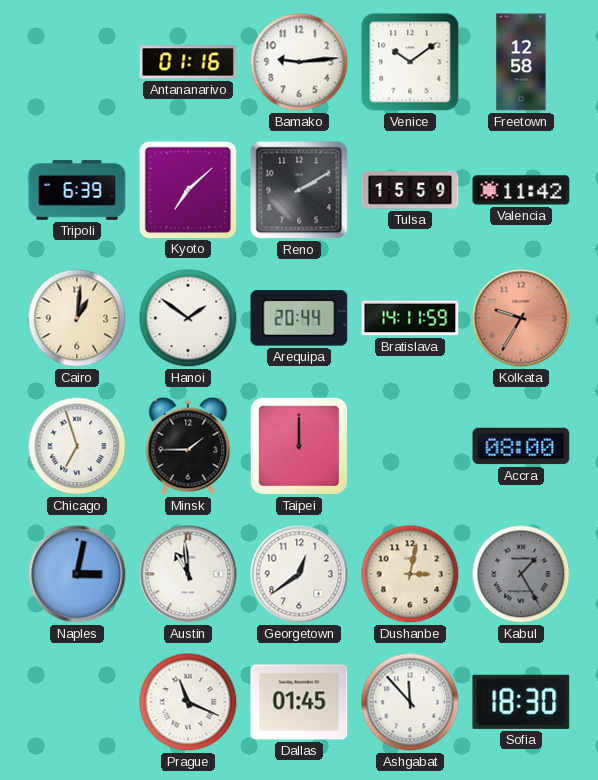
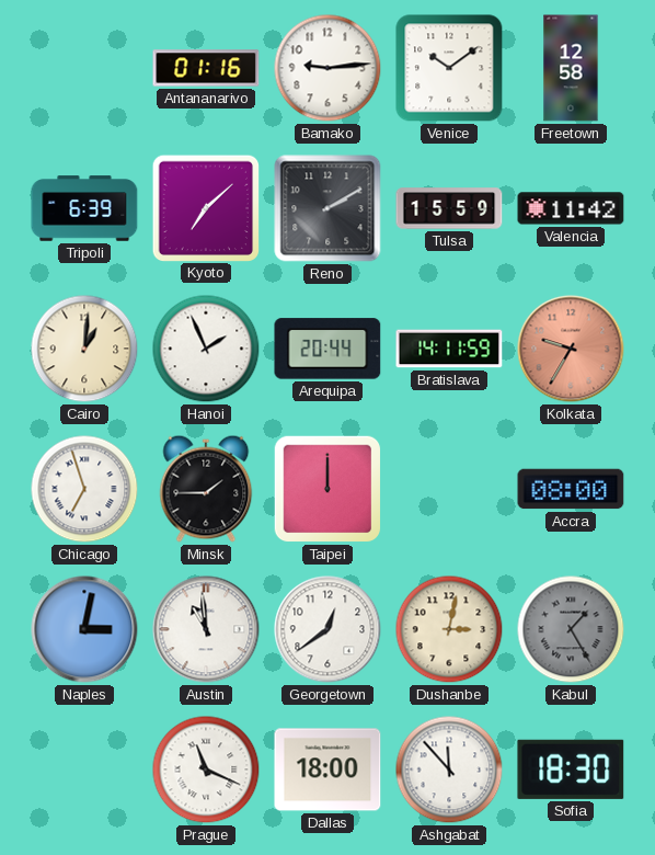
Hanoi: 1:51 -> 1:56
Dallas: 01:45 -> 18:00
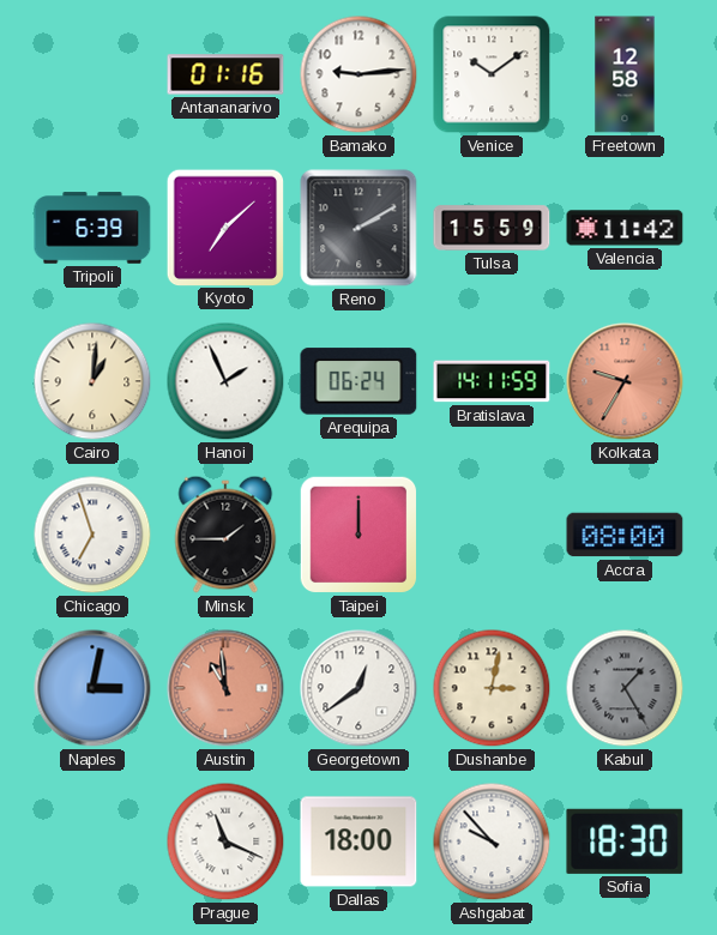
Arequipa: 20:44 -> 06:24
Austin dial: white -> salmon
Ashgabat: 11:53 -> 9:53
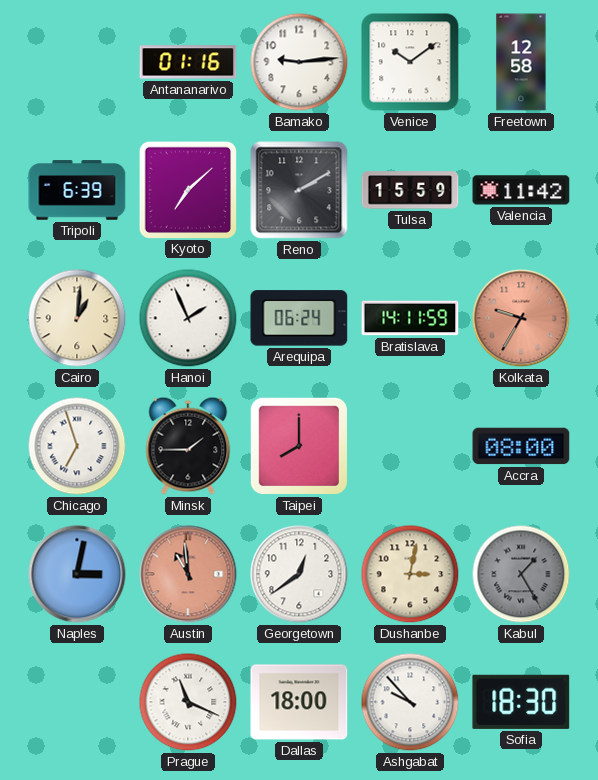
Taipei: 12:00 -> 8:00
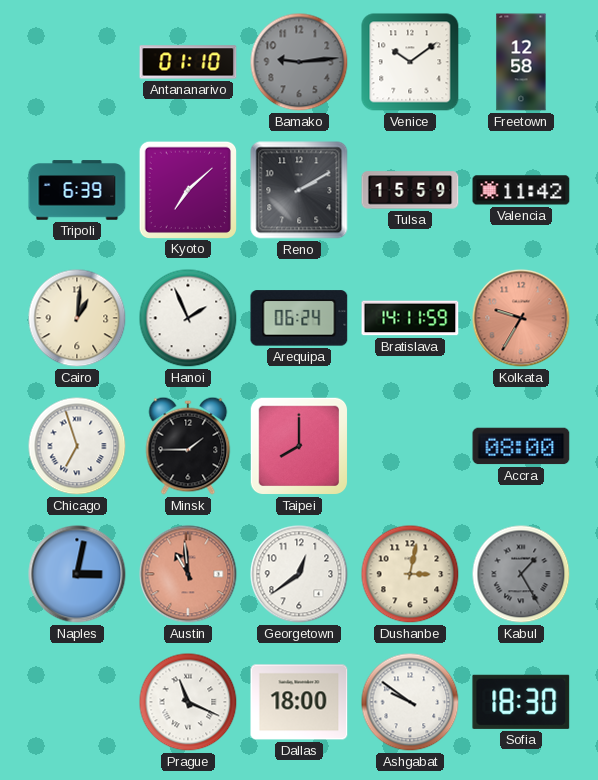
Antananarivo: 01:16 -> 01:10
Bamako dial: white -> grey
Ashgabat: 9:53 -> 9:51
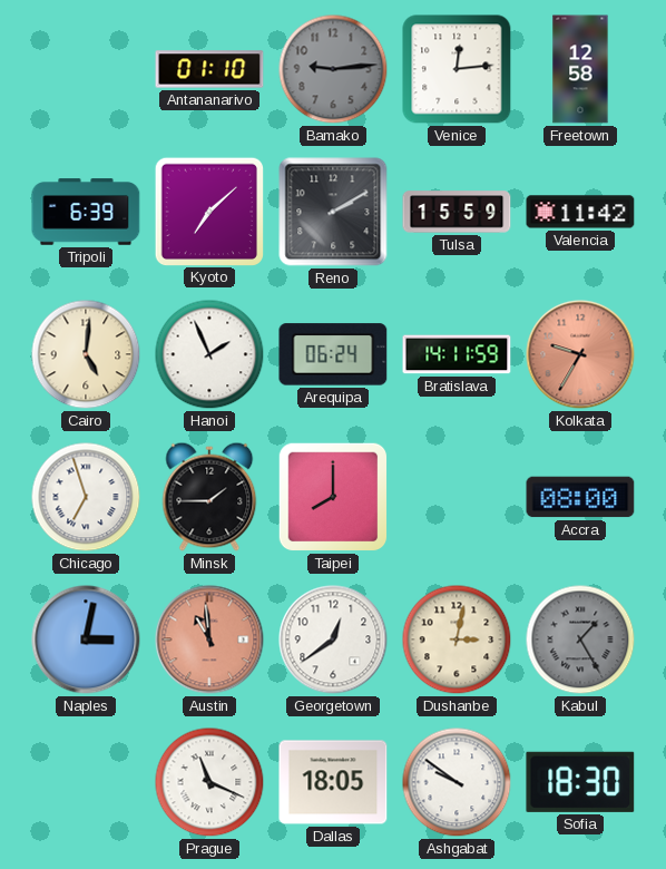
Venice: 10:09 -> 12:14
Cairo: 1:01 -> 5:01
Dallas: 18:00 -> 18:05
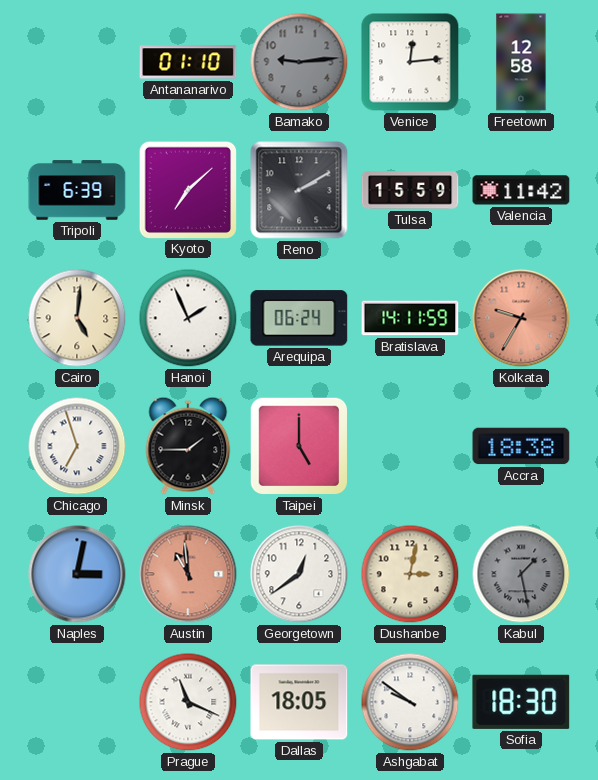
Taipei: 8:00 -> 5:00
Accra: 08:00 -> 18:38
Kabul: 1:25 -> 1:28
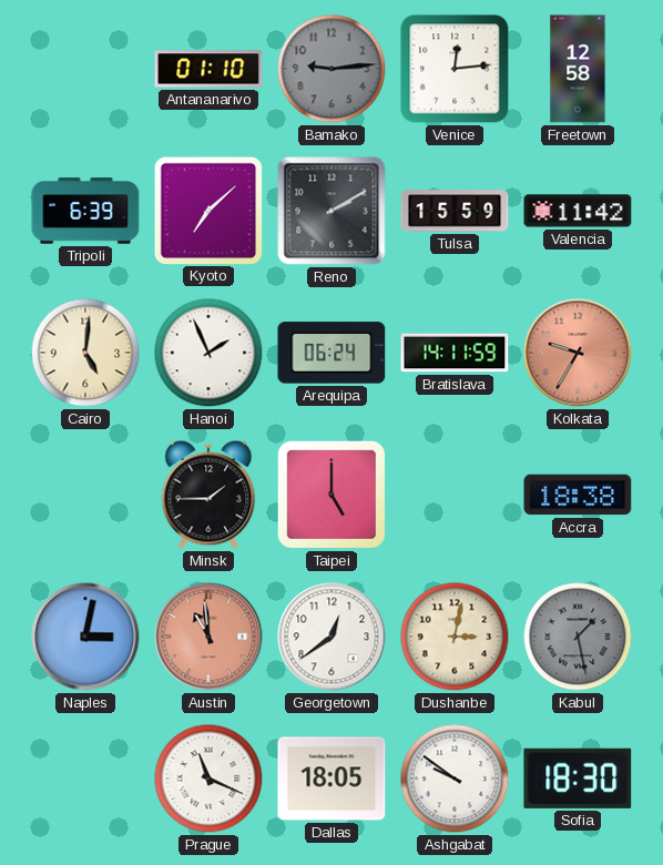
Chicago: 6:57 -> none
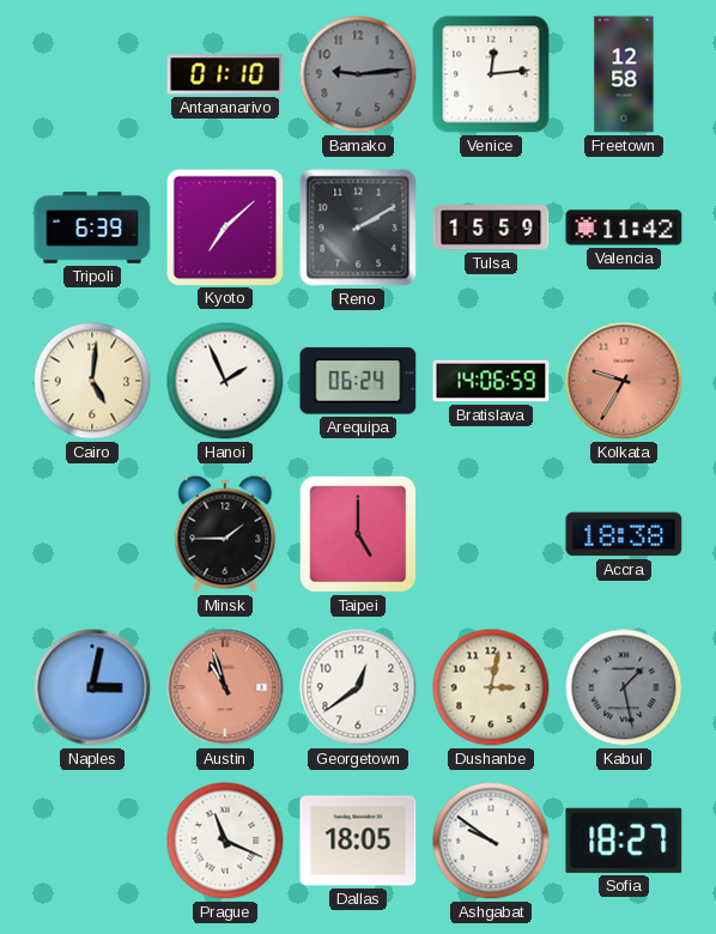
Bratislava: 14:11 -> 14:06
Austin: 10:59 -> 10:57
Sofia: 18:30 -> 18:27
